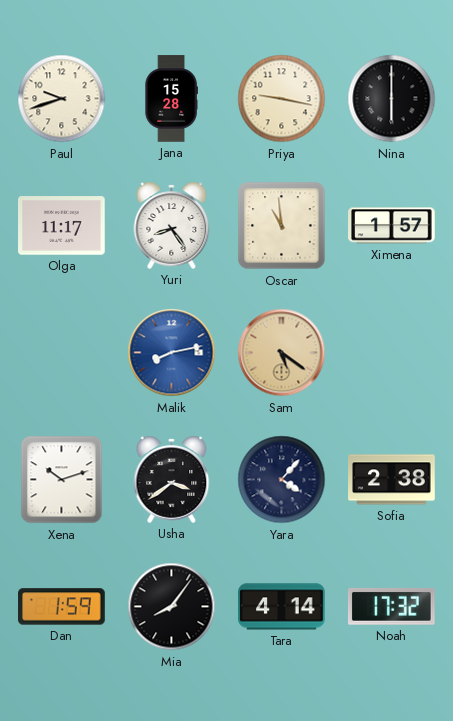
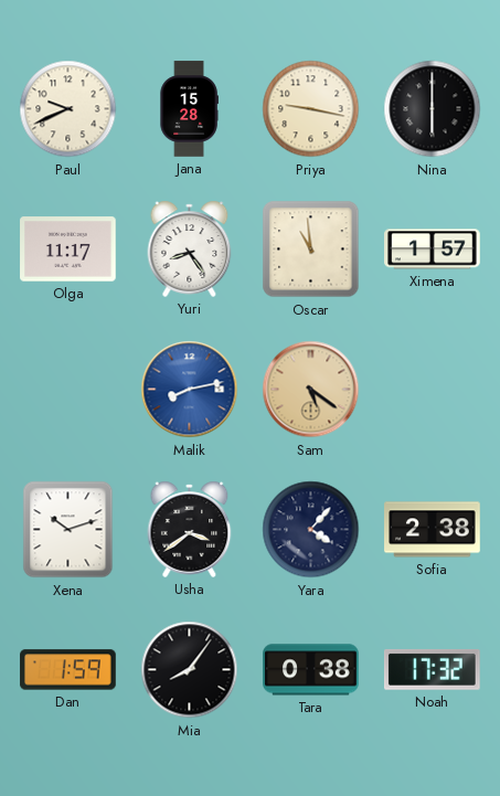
Paul: 9:42 -> 9:41
Tara: 4:14 -> 0:38
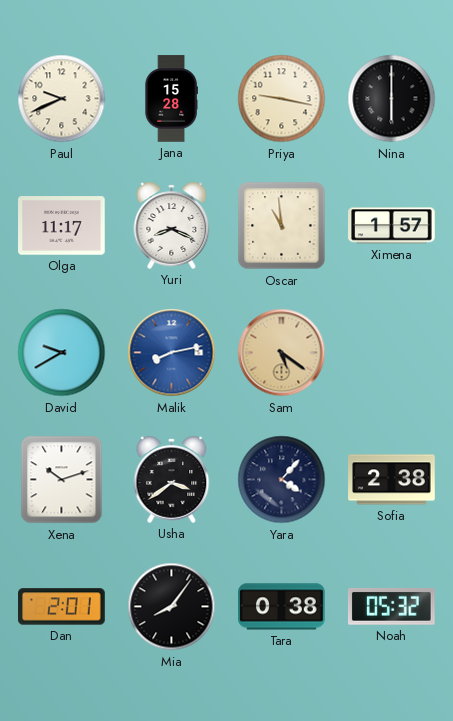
Yuri: 8:24 -> 8:19
David: none -> 9:40
Dan: 1:59 -> 2:01
Noah: 17:32 -> 05:32
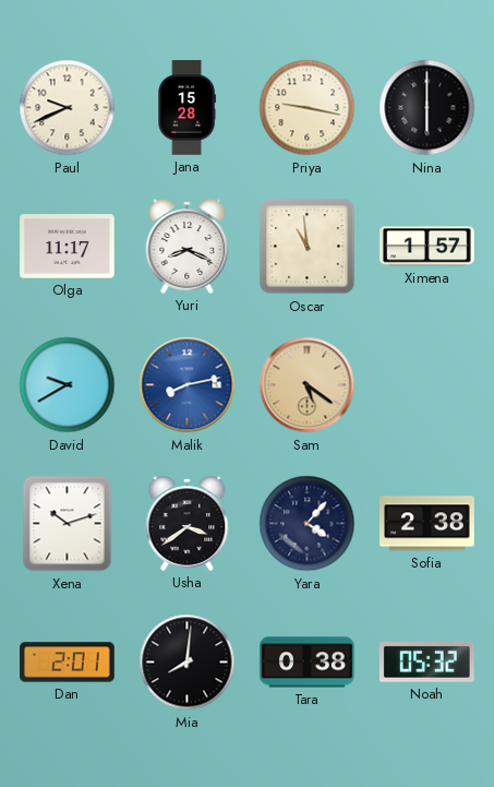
Mia: 8:06 -> 8:01
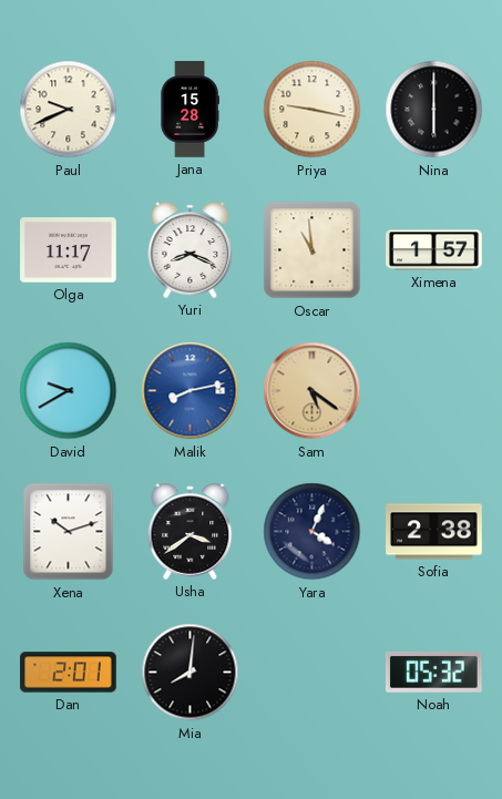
Yara: 4:07 -> 4:04
Tara: 0:38 -> none
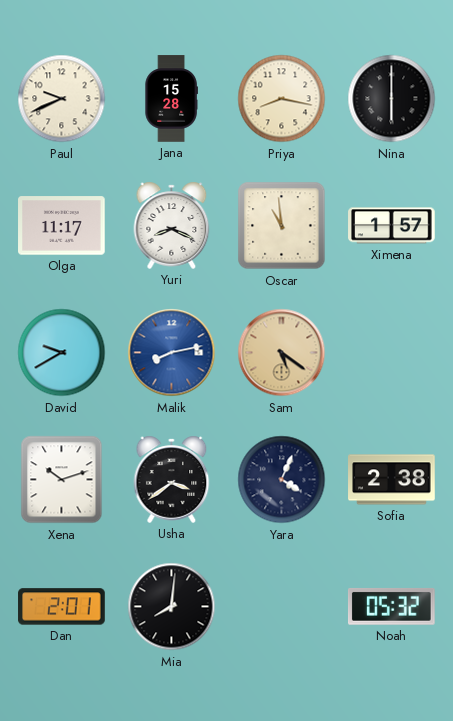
Priya: 9:17 -> 8:17
